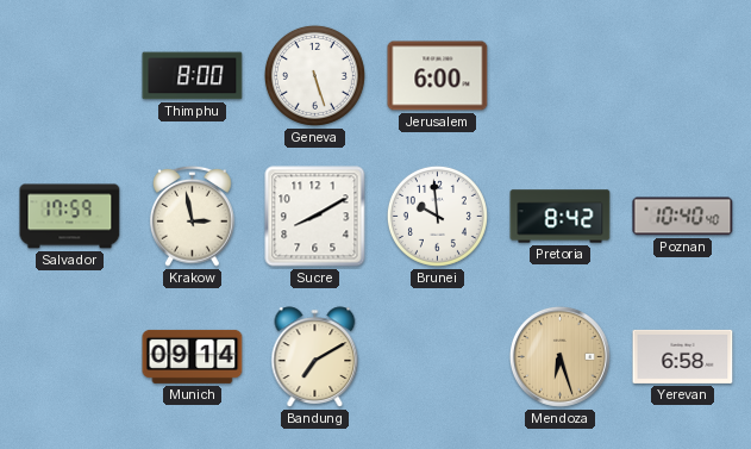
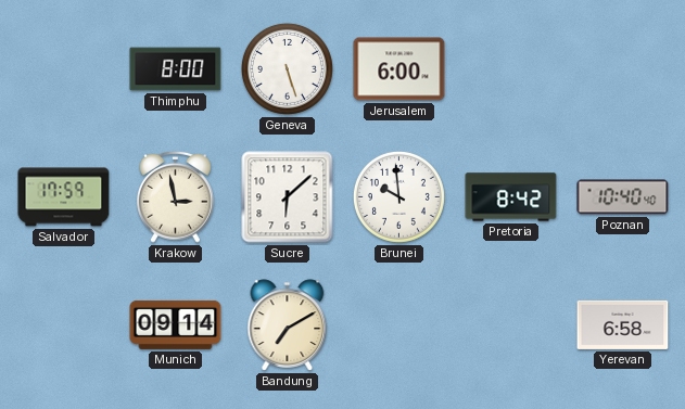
Sucre: 8:10 -> 6:08
Mendoza: 6:27 -> none
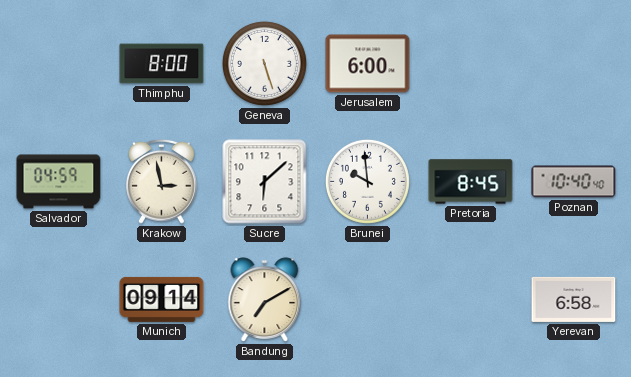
Salvador: 17:59 -> 04:59
Pretoria: 8:42 -> 8:45
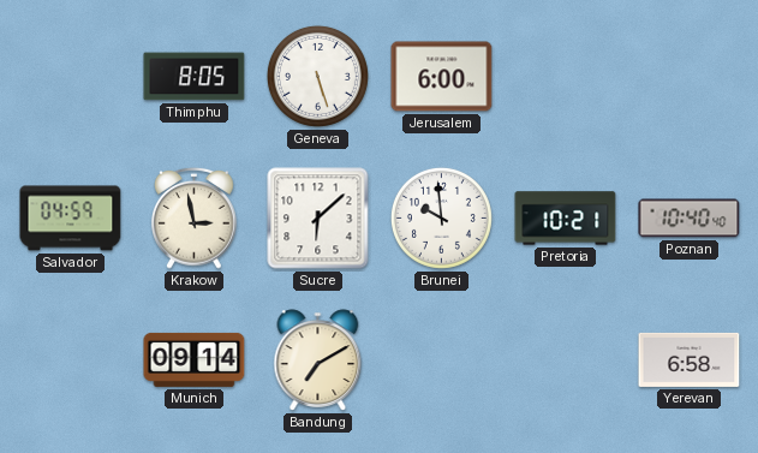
Thimphu: 8:00 -> 8:05
Pretoria: 8:45 -> 10:21
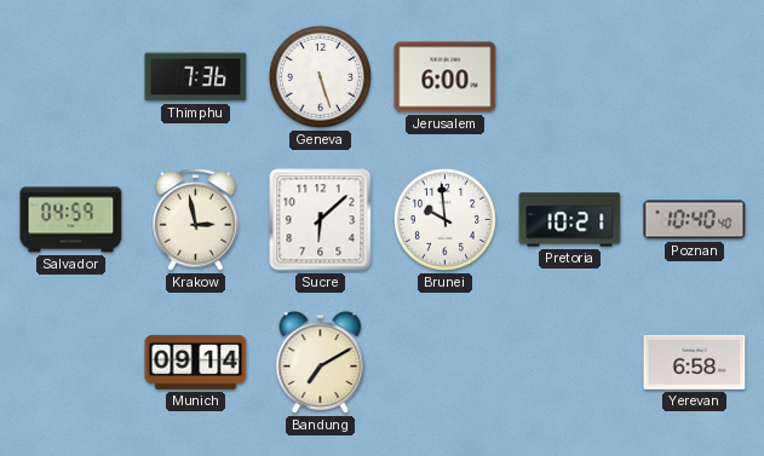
Thimphu: 8:05 -> 7:36
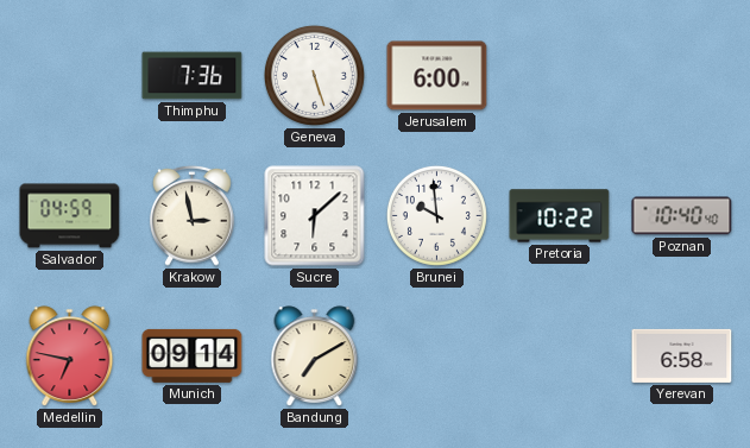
Pretoria: 10:21 -> 10:22
Medellin: none -> 6:47
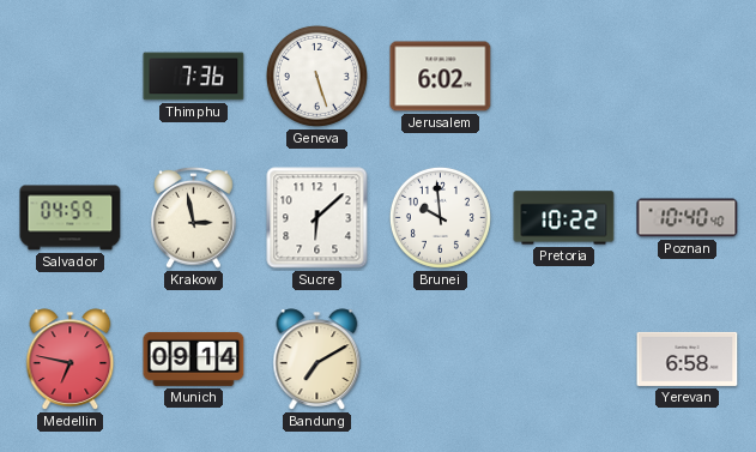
Jerusalem: 6:00 -> 6:02
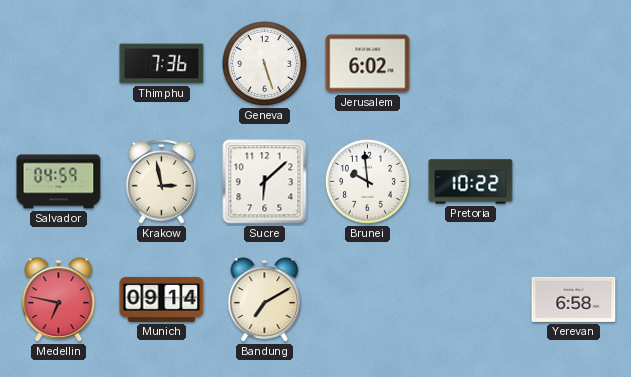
Poznan: 10:40 -> none
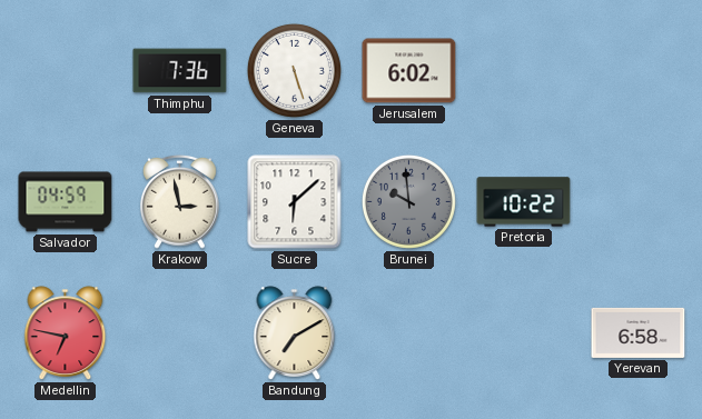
Brunei dial: white -> grey
Munich: 09:14 -> none
